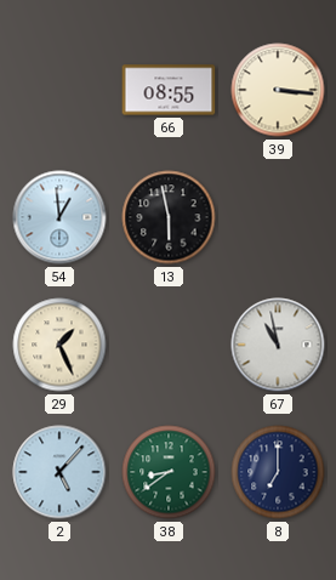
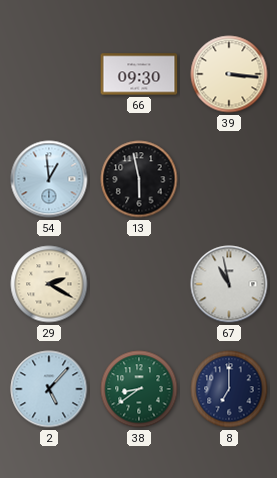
66: 08:55 -> 09:30
29: 1:26 -> 2:20
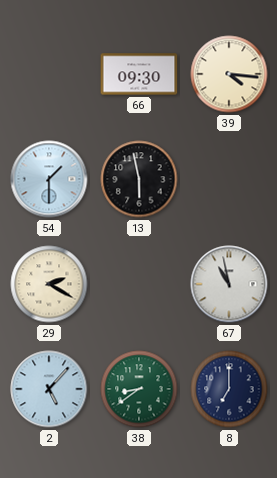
39: 3:16 -> 4:16
54: 12:59 -> 1:30
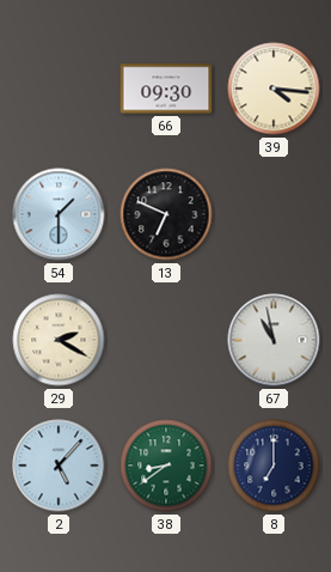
13: 5:58 -> 6:49
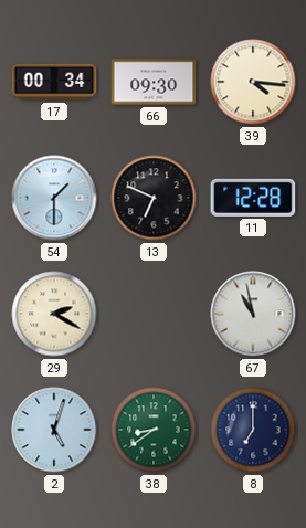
17: none -> 00:34
11: none -> 12:28
2: 5:07 -> 5:03
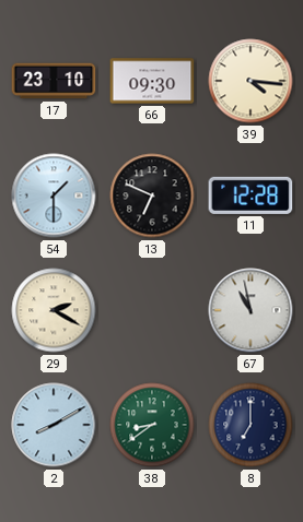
17: 00:34 -> 23:10
2: 5:03 -> 8:10
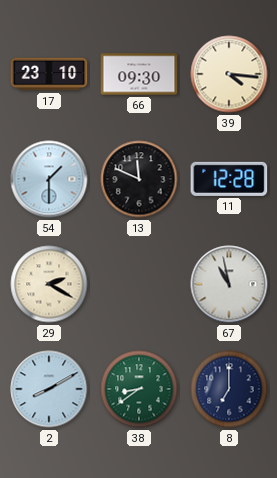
13: 6:49 -> 11:49
